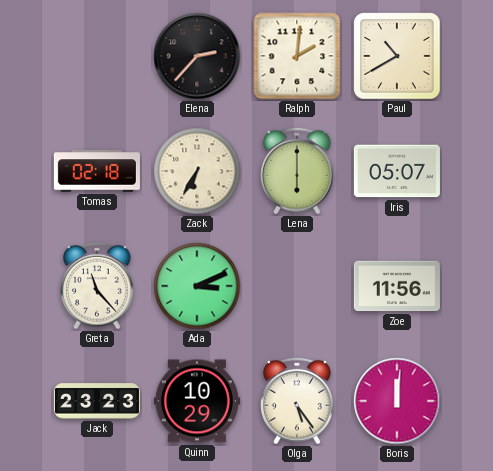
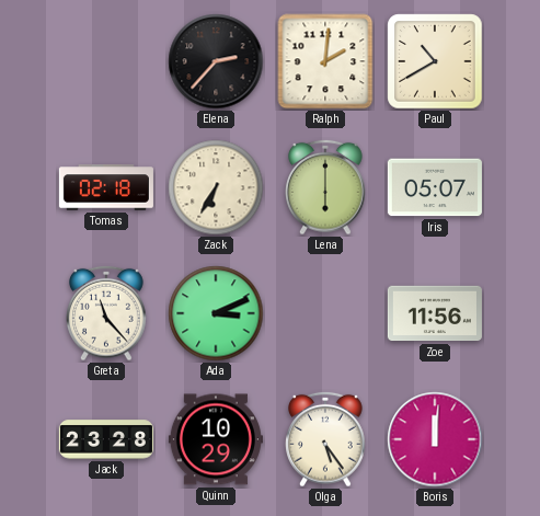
Jack: 23:23 -> 23:28
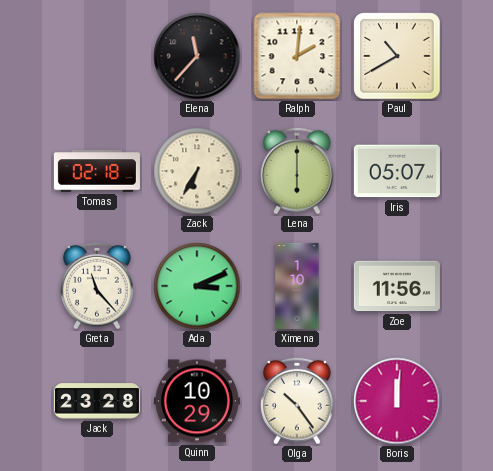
Elena: 2:37 -> 11:37
Ximena: none -> 1:10
Olga: 5:24 -> 10:24
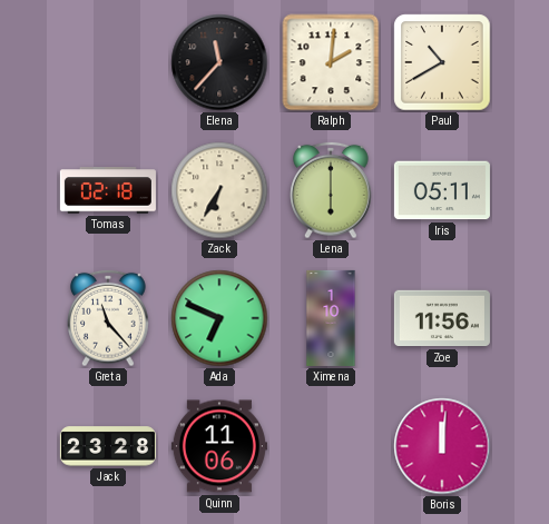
Iris: 05:07 -> 05:11
Ada: 3:11 -> 6:49
Quinn: 10:29 -> 11:06
Olga: 10:24 -> none
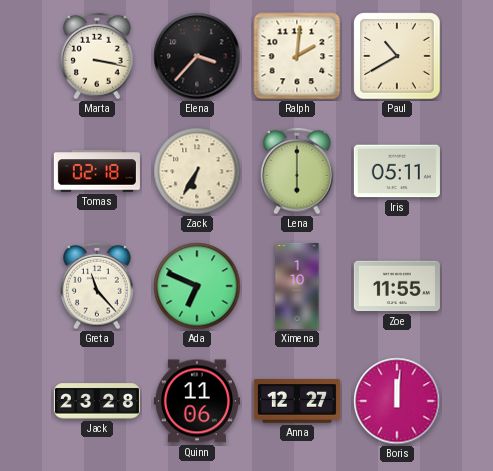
Marta: none -> 3:17
Elena: 11:37 -> 3:37
Zoe: 11:56 -> 11:55
Anna: none -> 12:27
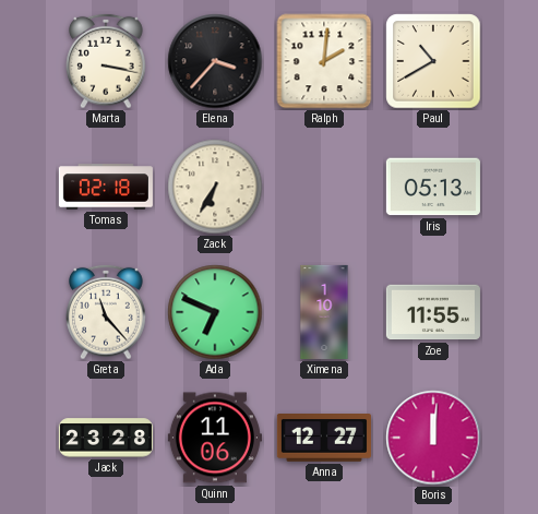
Lena: 6:00 -> none
Iris: 05:11 -> 05:13
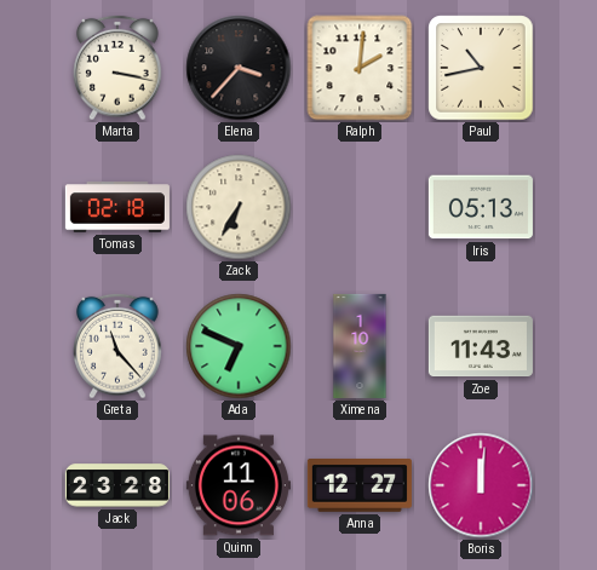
Paul: 10:40 -> 10:43
Zoe: 11:55 -> 11:43
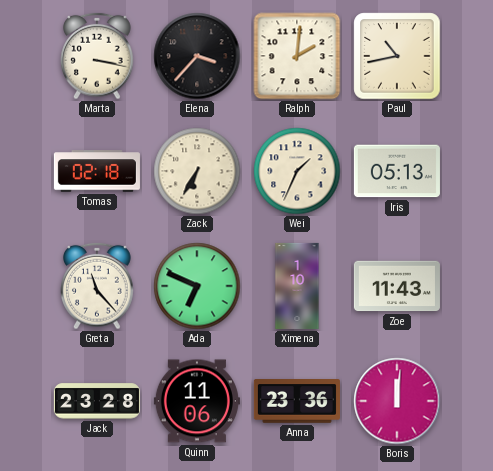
Wei: none -> 1:34
Anna: 12:27 -> 23:36
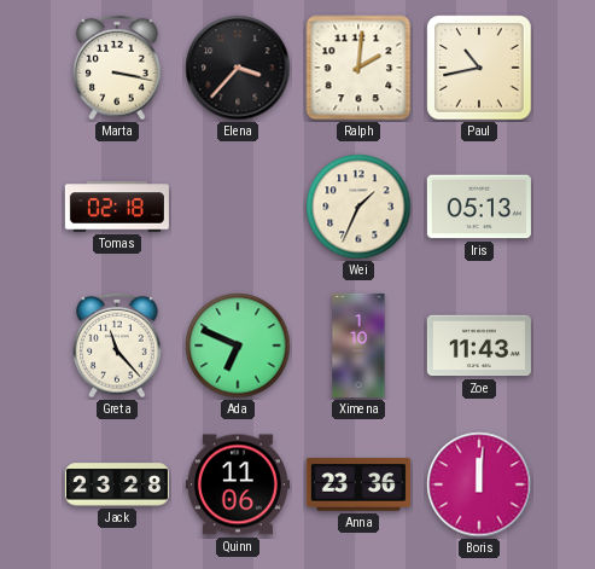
Zack: 6:35 -> none
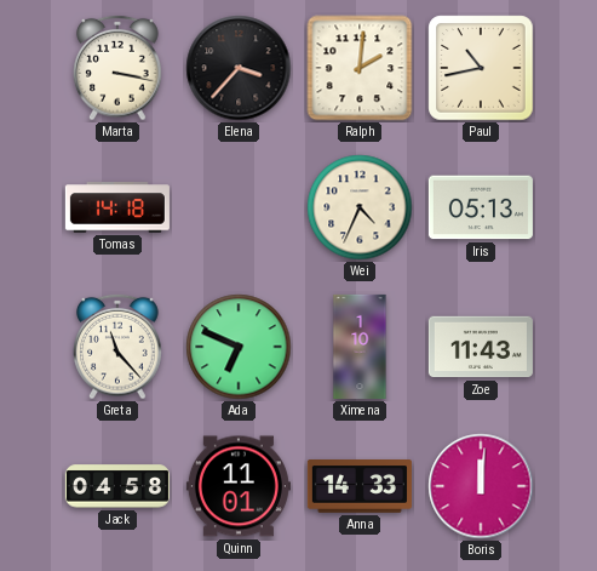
Tomas: 02:18 -> 14:18
Wei: 1:34 -> 4:34
Jack: 23:28 -> 04:58
Quinn: 11:06 -> 11:01
Anna: 23:36 -> 14:33
